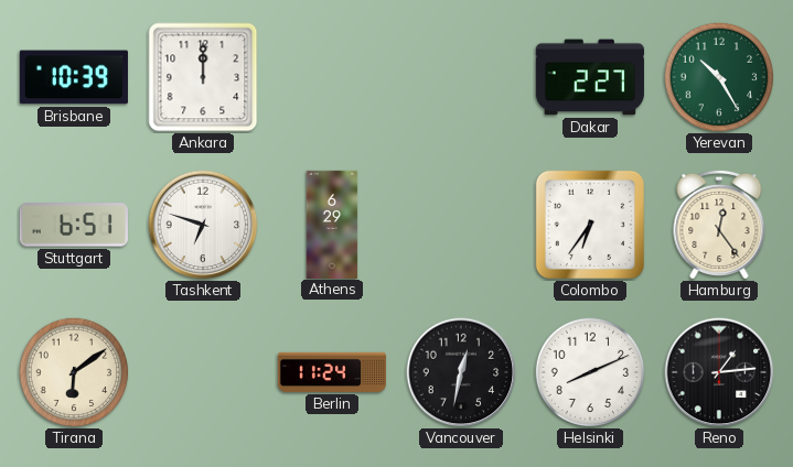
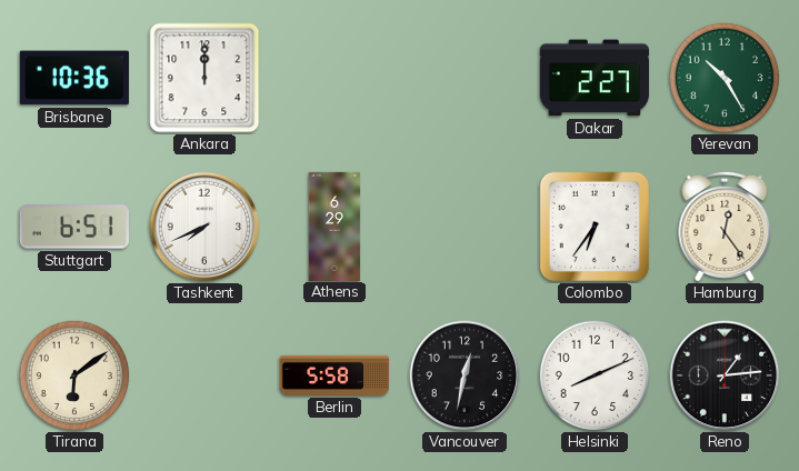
Brisbane: 10:39 -> 10:36
Tashkent: 6:48 -> 7:41
Berlin: 11:24 -> 5:58
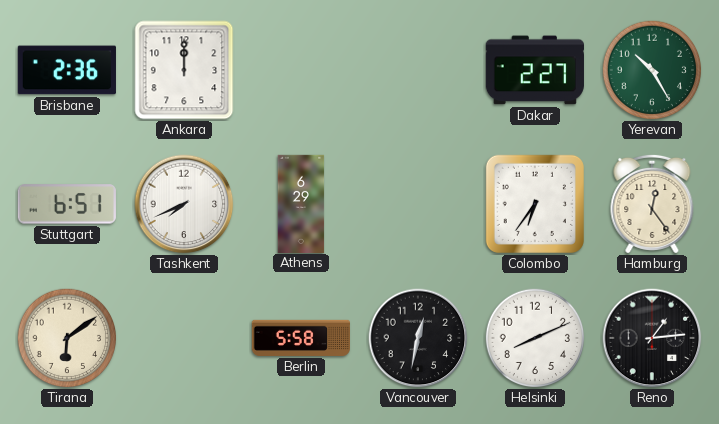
Brisbane: 10:36 -> 2:36
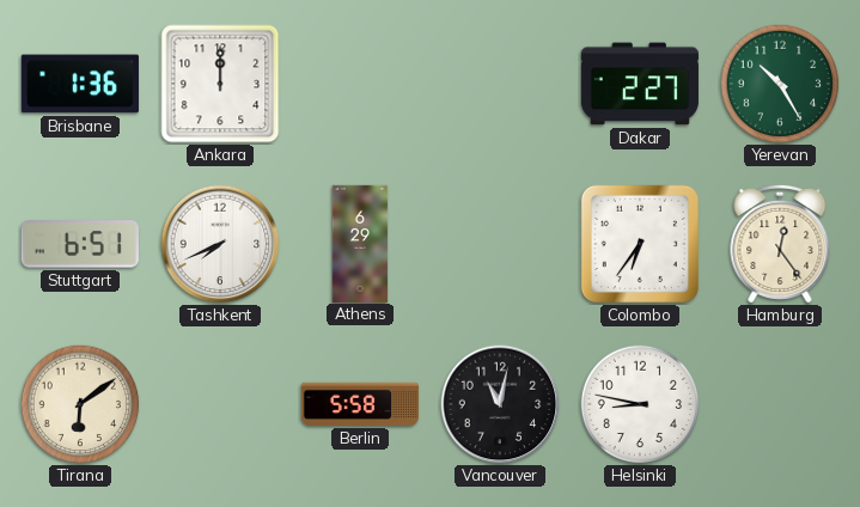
Brisbane: 2:36 -> 1:36
Vancouver: 12:32 -> 11:02
Helsinki: 8:11 -> 8:47
Reno: 1:14 -> none
